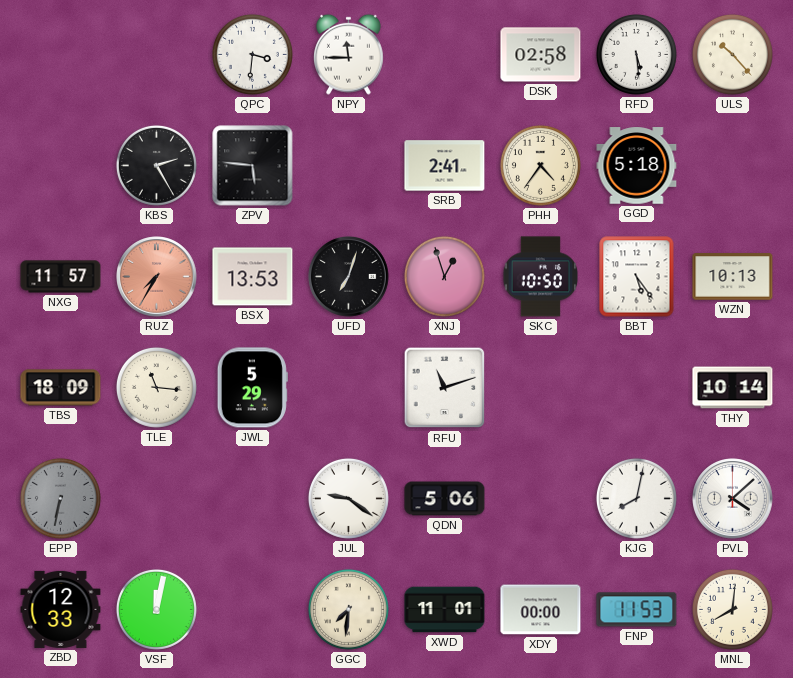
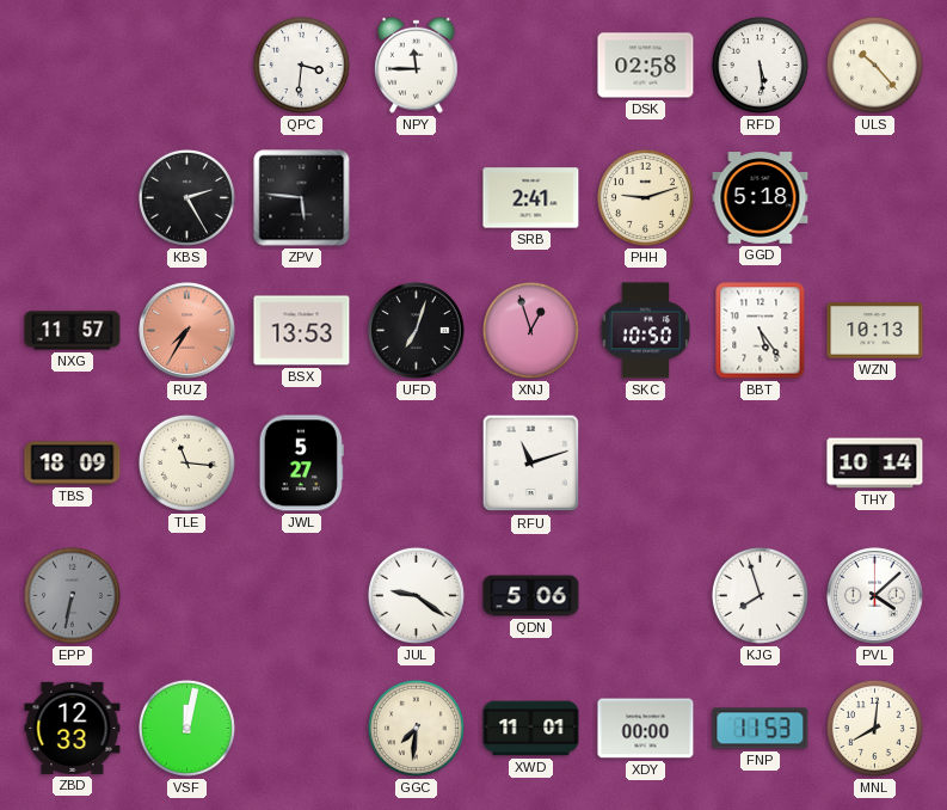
PHH: 4:36 -> 9:12
JWL: 5:29 -> 5:27
KJG: 8:02 -> 7:57
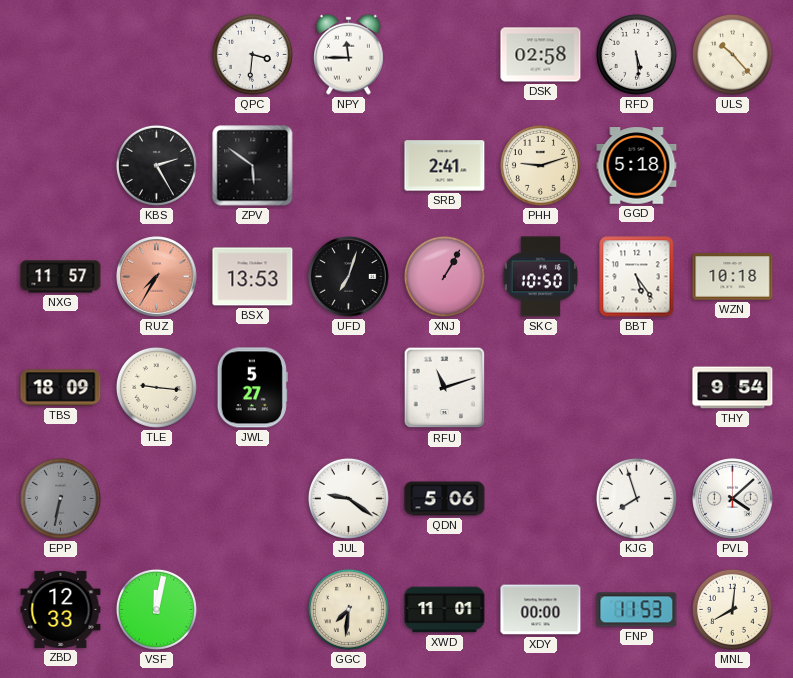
ZPV: 5:46 -> 5:51
XNJ: 12:57 -> 1:05
WZN: 10:13 -> 10:18
TLE: 11:16 -> 9:16
THY: 10:14 -> 9:54
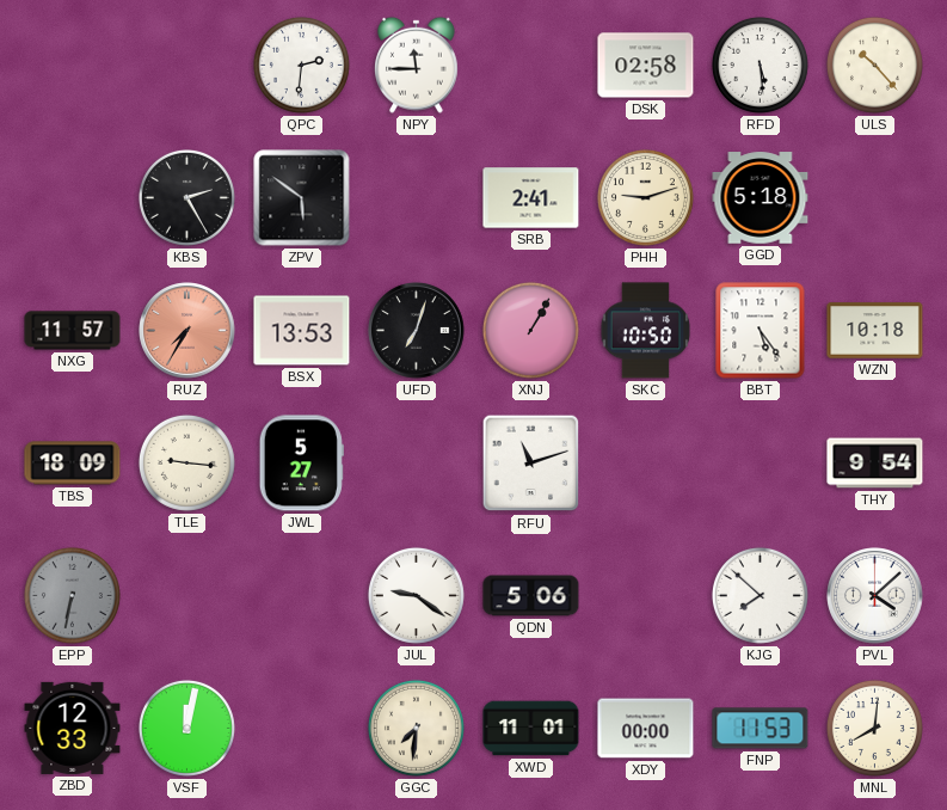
QPC: 3:31 -> 2:31
KJG: 7:57 -> 7:52
